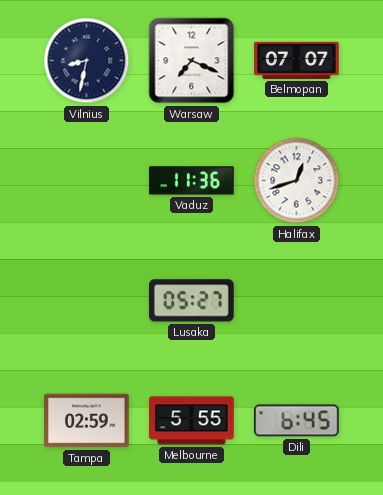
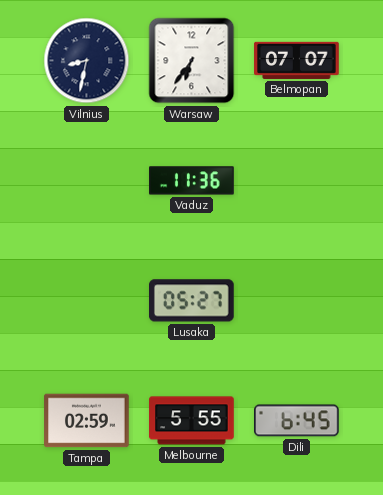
Warsaw: 7:19 -> 6:36
Halifax: 12:42 -> none
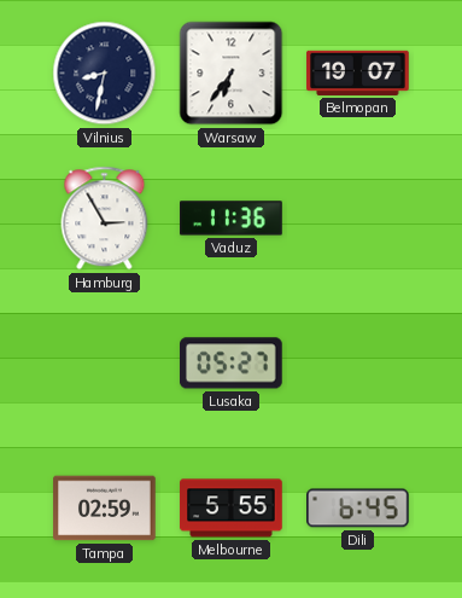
Belmopan: 07:07 -> 19:07
Hamburg: none -> 2:55
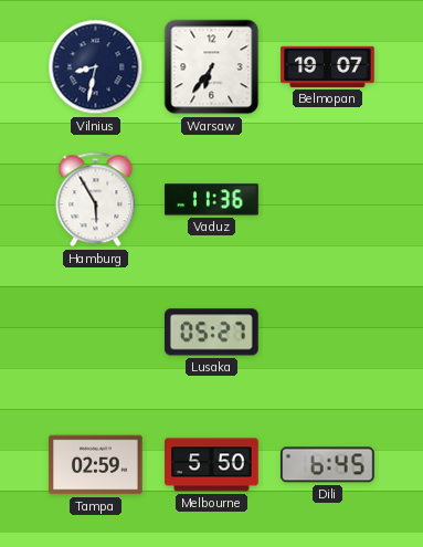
Hamburg: 2:55 -> 5:55
Melbourne: 5:55 -> 5:50
